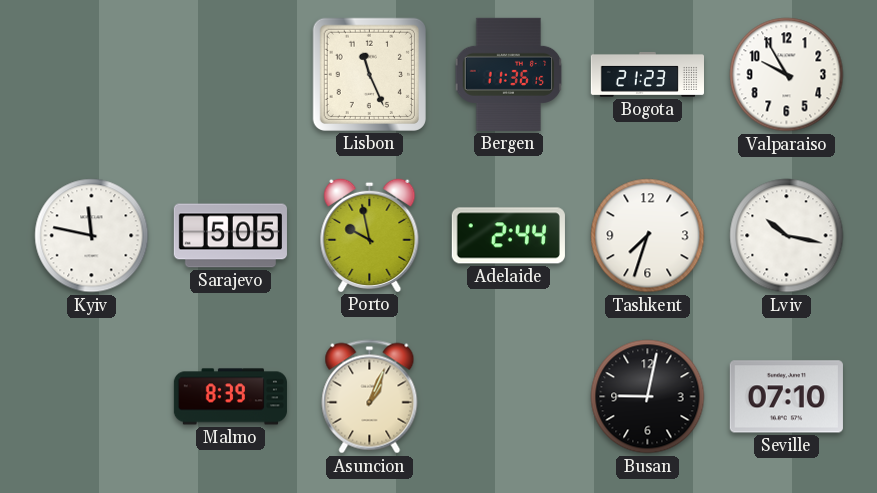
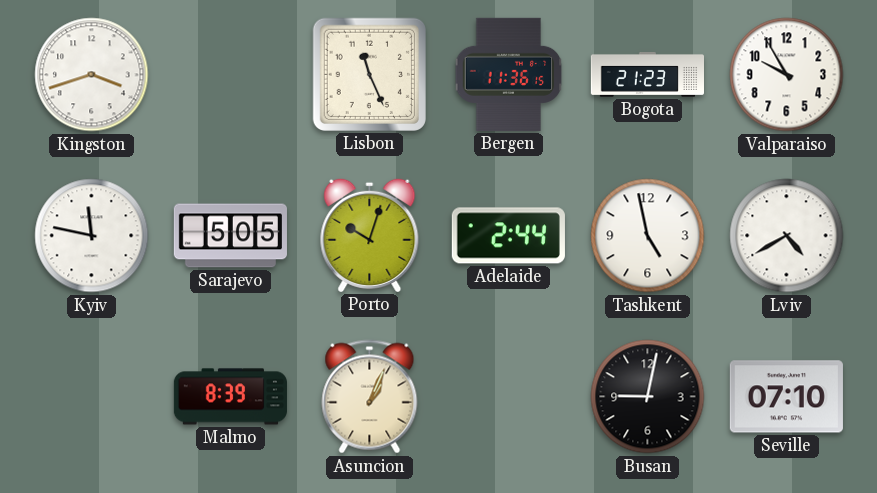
Kingston: none -> 3:42
Porto: 9:58 -> 10:03
Tashkent: 7:33 -> 4:58
Lviv: 10:17 -> 4:40
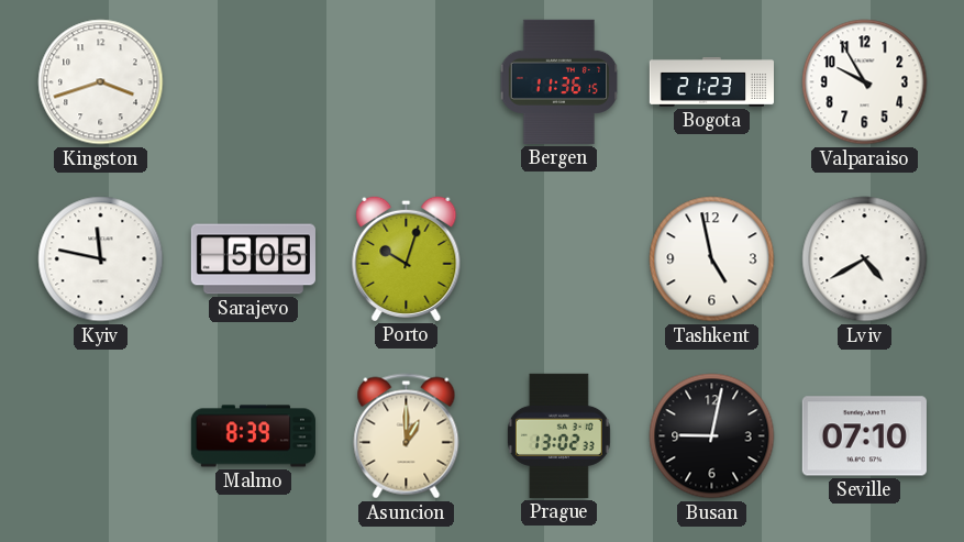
Lisbon: 11:26 -> none
Adelaide: 2:44 -> none
Asuncion: 1:04 -> 1:00
Prague: none -> 13:02
